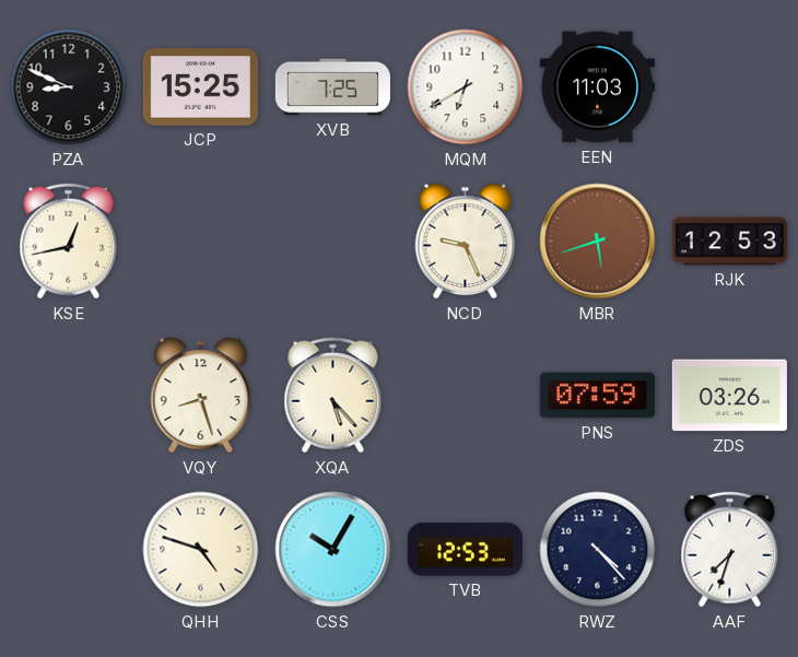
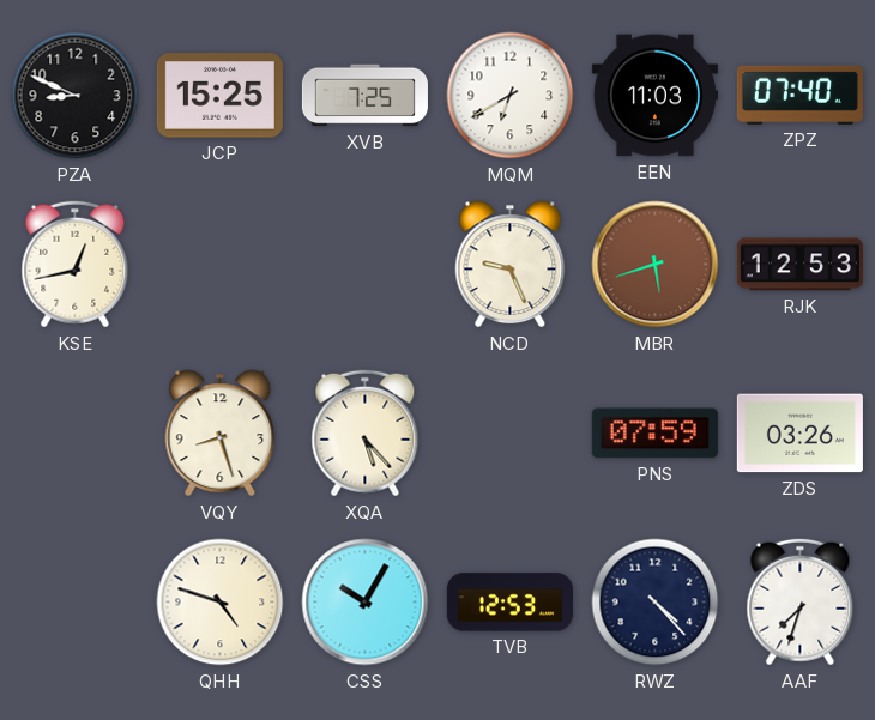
ZPZ: none -> 07:40
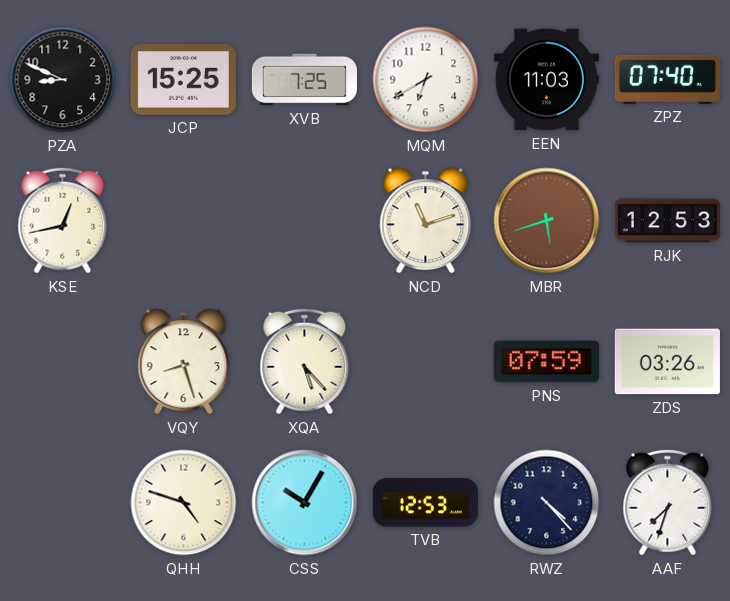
NCD: 9:26 -> 11:12
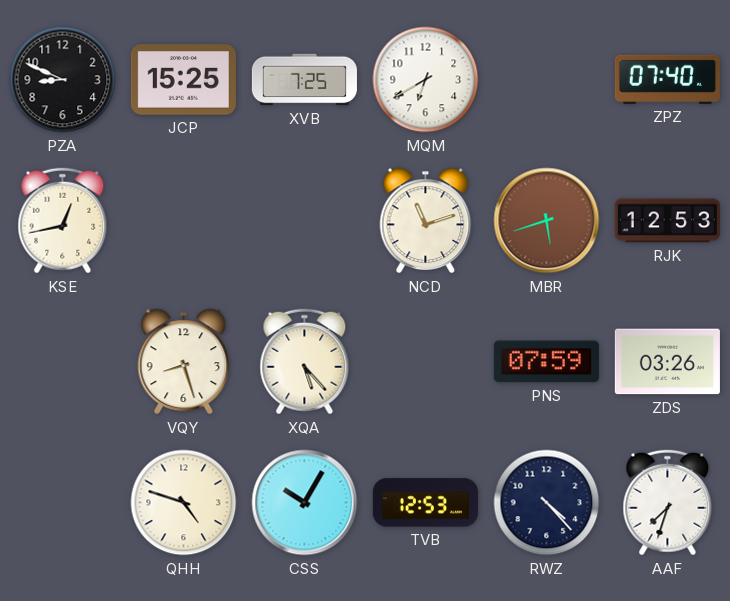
EEN: 11:03 -> none
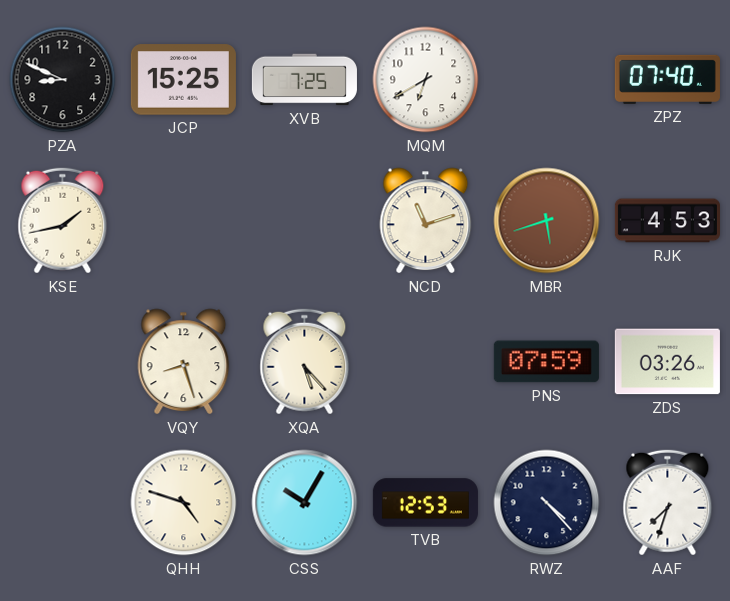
KSE: 12:43 -> 1:43
RJK: 12:53 -> 4:53
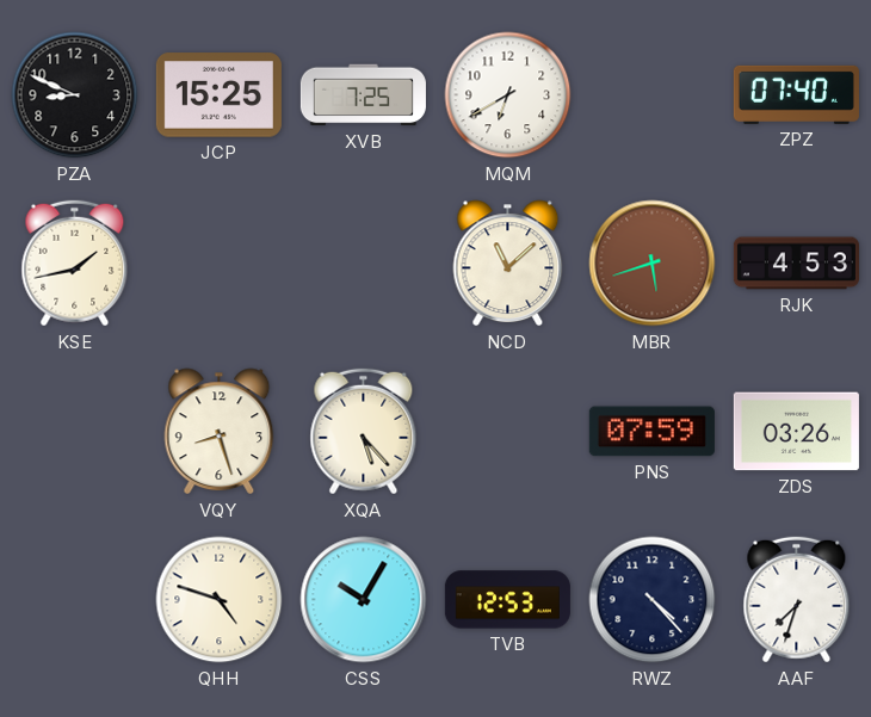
NCD: 11:12 -> 11:08
